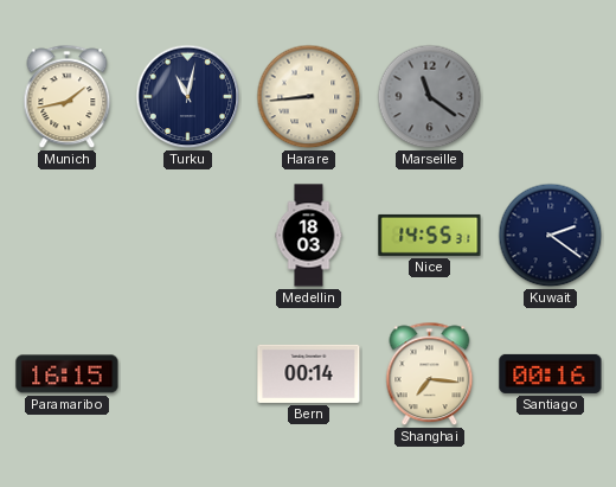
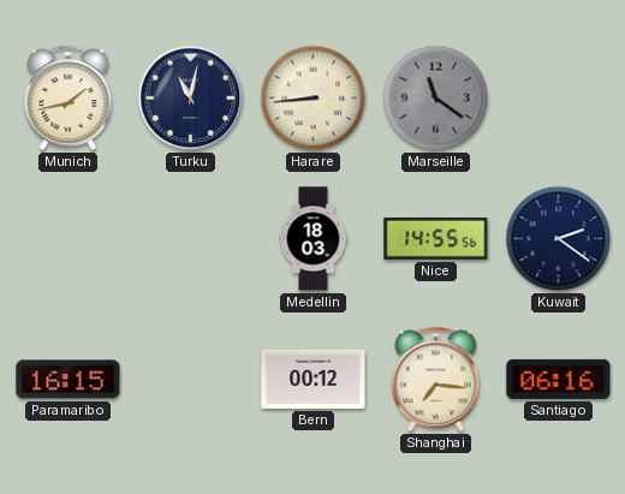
Nice: 14:55:31 -> 14:55:56
Bern: 00:14 -> 00:12
Santiago: 00:16 -> 06:16
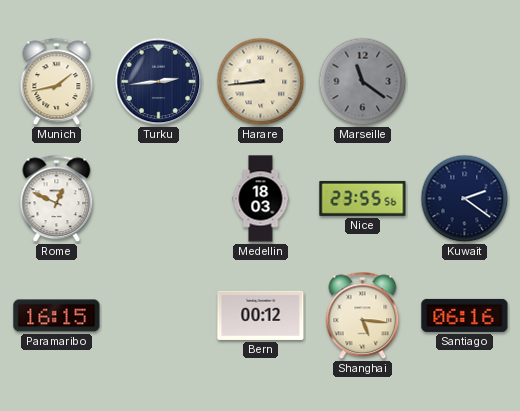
Turku: 11:02 -> 2:44
Rome: none -> 12:49
Nice: 14:55 -> 23:55
Shanghai: 7:16 -> 5:16
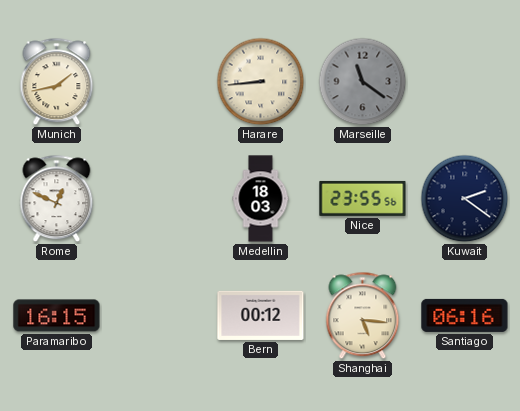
Turku: 2:44 -> none
